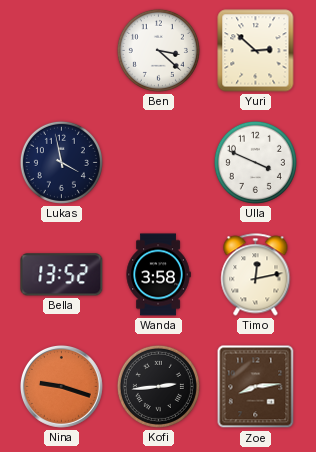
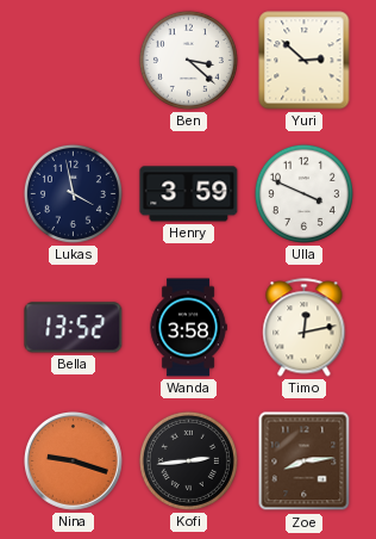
Henry: none -> 3:59
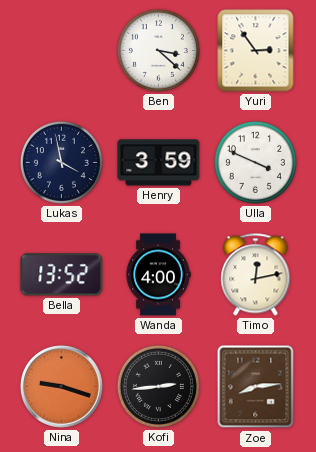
Yuri: 2:52 -> 2:54
Wanda: 3:58 -> 4:00
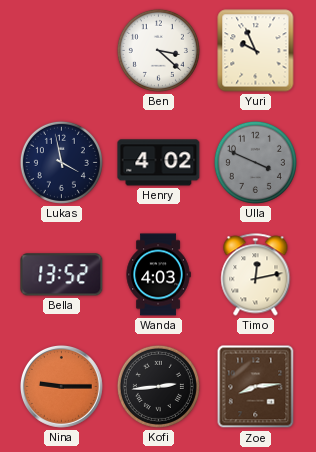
Yuri: 2:54 -> 9:56
Henry: 3:59 -> 4:02
Ulla dial: white -> grey
Wanda: 4:00 -> 4:03
Nina: 9:18 -> 9:15
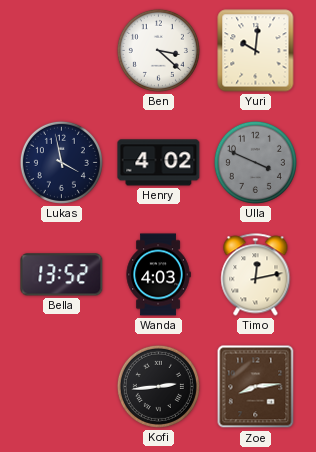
Yuri: 9:56 -> 10:01
Nina: 9:15 -> none
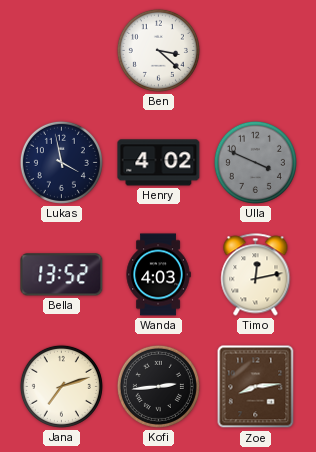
Yuri: 10:01 -> none
Jana: none -> 7:12
